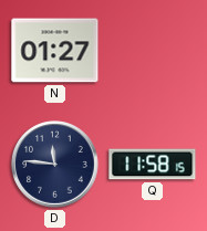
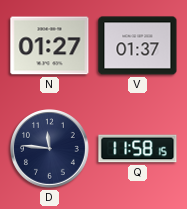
V: none -> 01:37
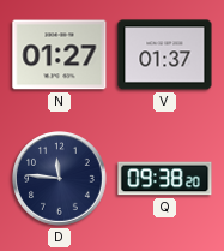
Q: 11:58 -> 09:38
